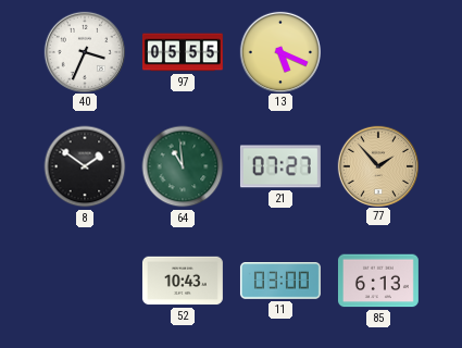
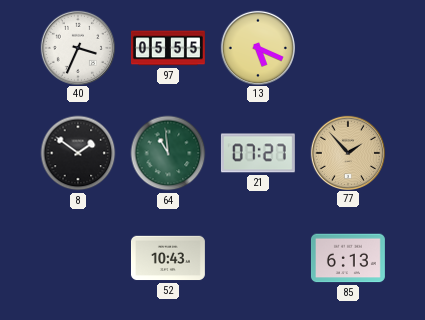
11: 03:00 -> none
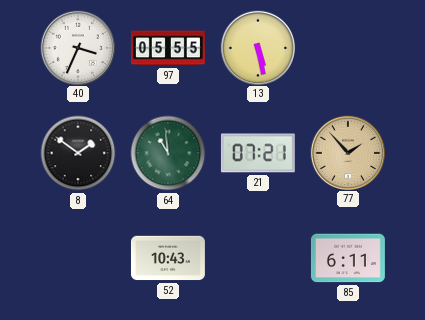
13: 5:19 -> 5:28
21: 07:27 -> 07:21
85: 6:13 -> 6:11
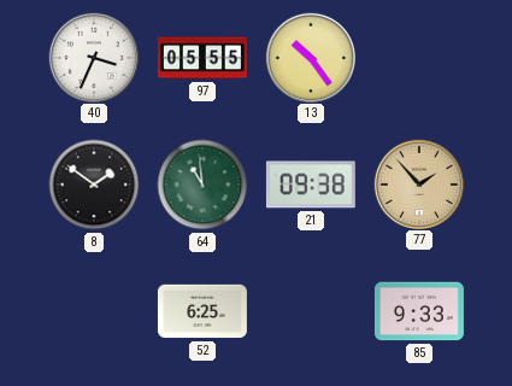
13: 5:28 -> 10:24
21: 07:21 -> 09:38
52: 10:43 -> 6:25
85: 6:11 -> 9:33
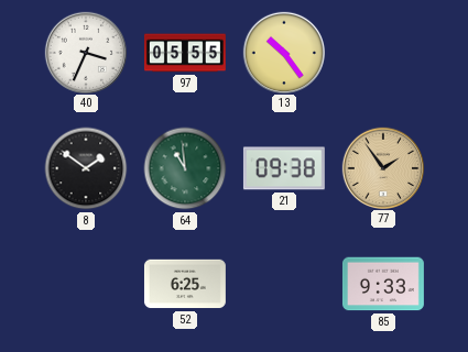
77: 1:53 -> 1:54
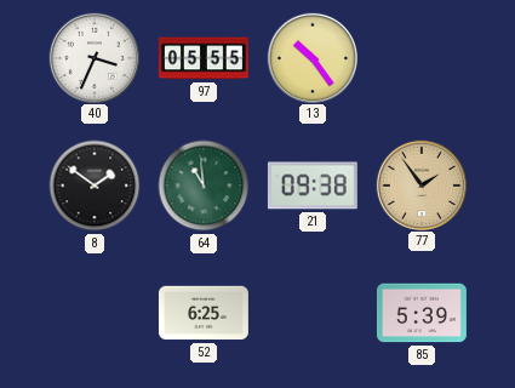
85: 9:33 -> 5:39
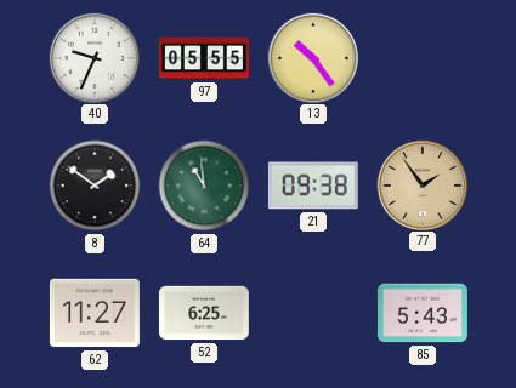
40: 3:34 -> 9:34
62: none -> 11:27
85: 5:39 -> 5:43
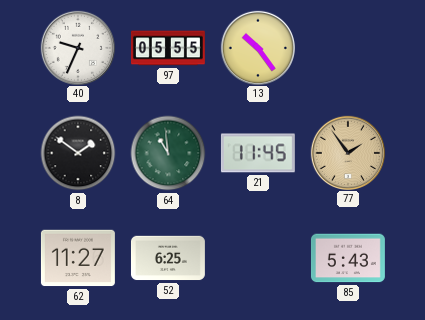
21: 09:38 -> 11:45
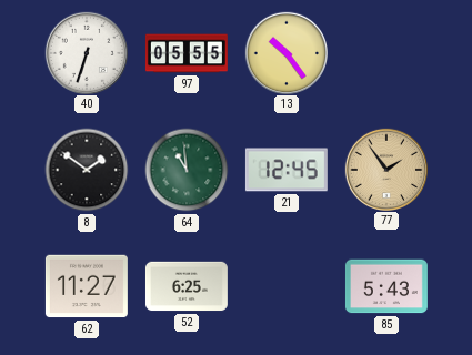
40: 9:34 -> 6:33
21: 11:45 -> 12:45
